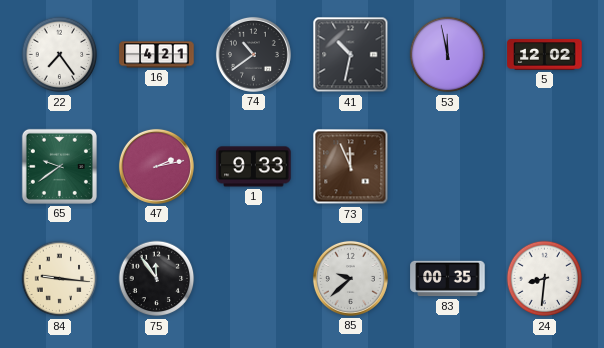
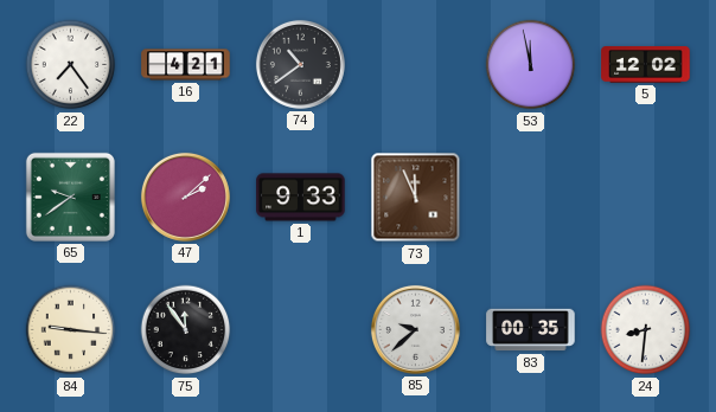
41: 10:32 -> none
47: 2:13 -> 2:08
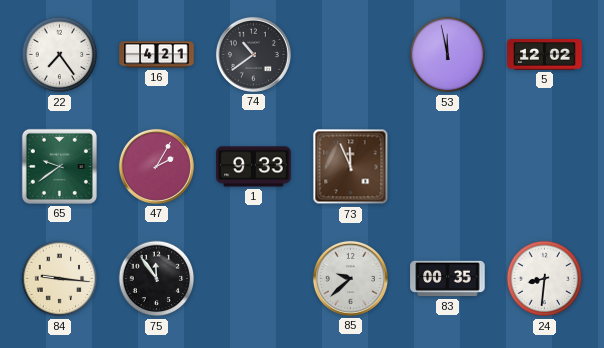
47: 2:08 -> 2:05
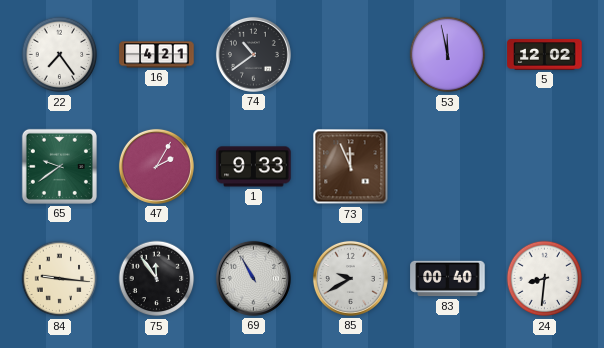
69: none -> 10:55
85: 9:38 -> 9:40
83: 00:35 -> 00:40
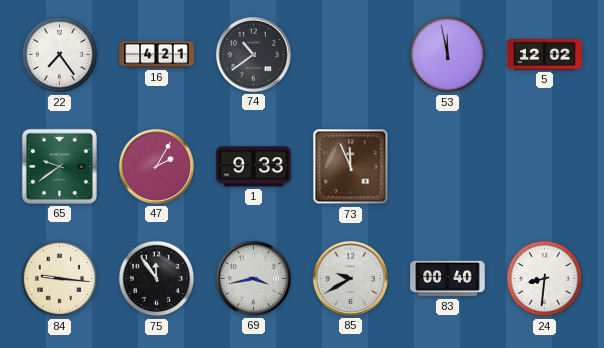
69: 10:55 -> 3:43
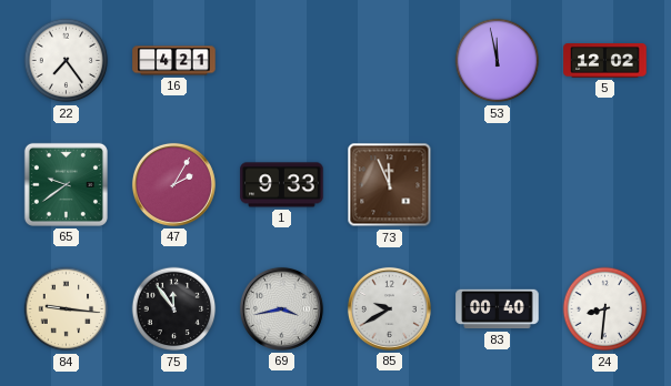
74: 10:39 -> none
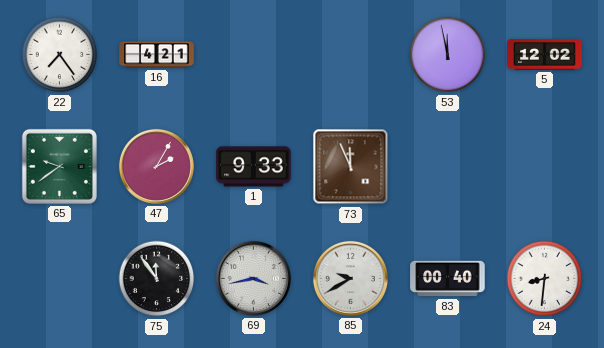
84: 9:16 -> none
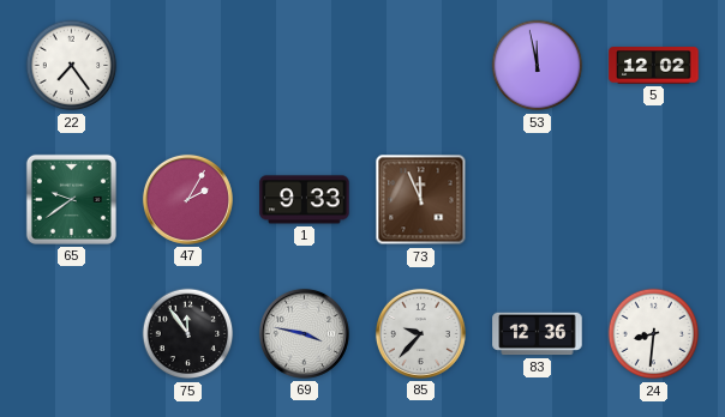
16: 4:21 -> none
69: 3:43 -> 3:47
85: 9:40 -> 9:37
83: 00:40 -> 12:36
